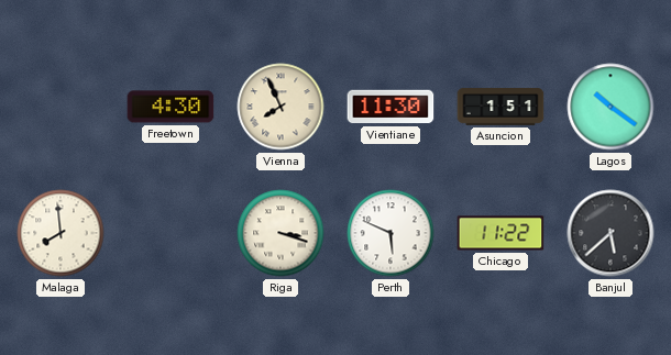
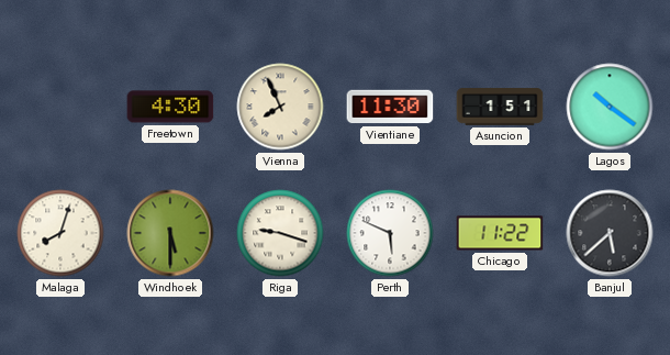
Malaga: 7:59 -> 8:03
Windhoek: none -> 5:30
Riga: 3:18 -> 9:18
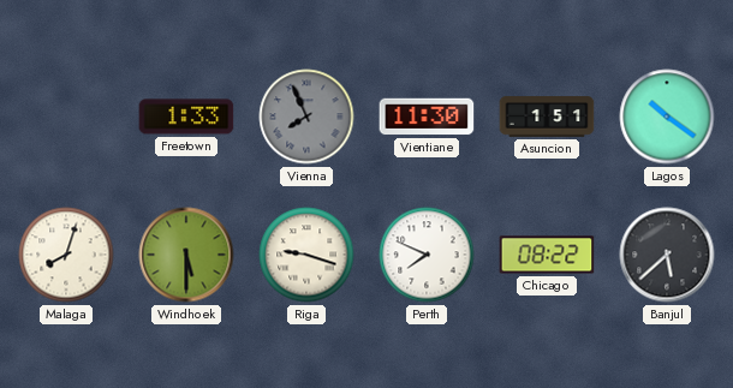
Freetown: 4:30 -> 1:33
Vienna dial: cream -> grey
Perth: 5:49 -> 7:49
Chicago: 11:22 -> 08:22
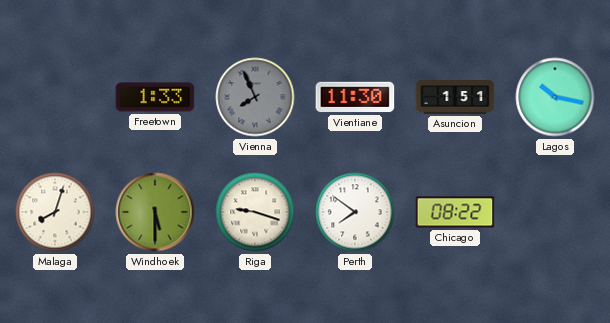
Lagos: 10:21 -> 10:17
Perth: 7:49 -> 7:51
Banjul: 5:38 -> none
